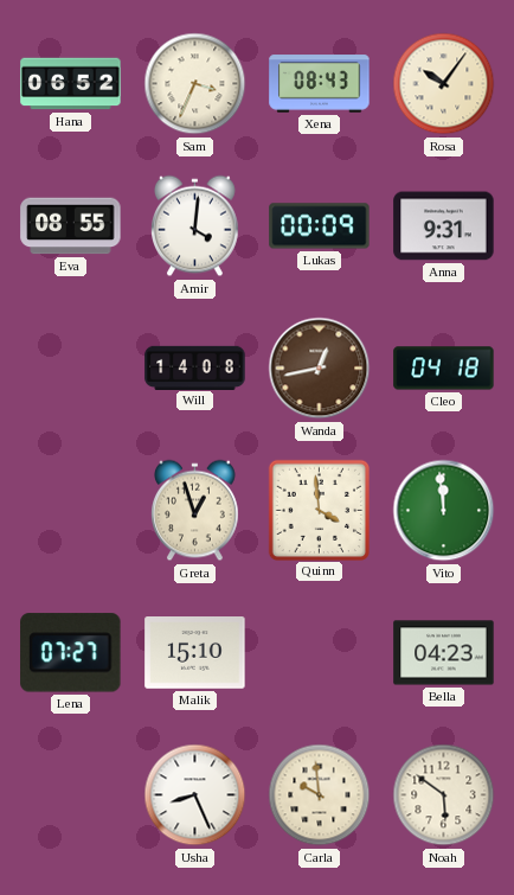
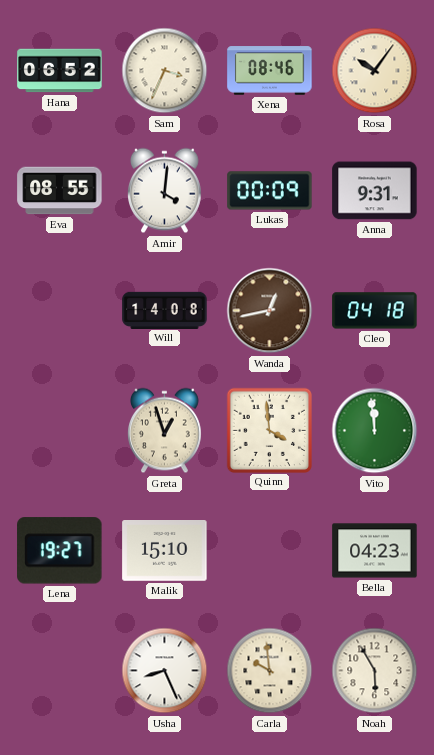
Xena: 08:43 -> 08:46
Lena: 07:27 -> 19:27
Noah: 5:51 -> 5:55
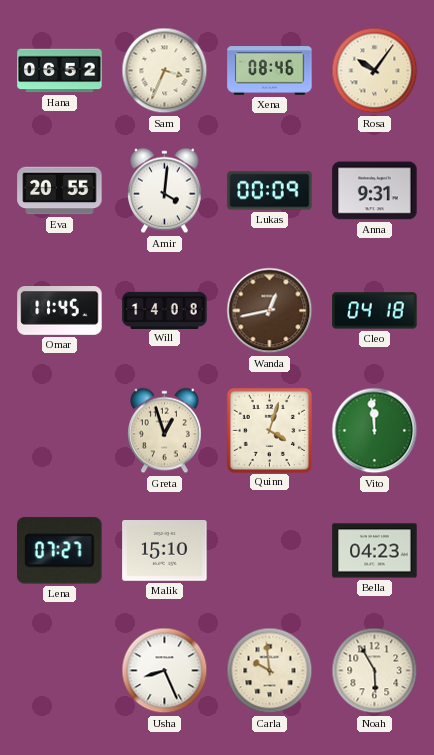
Eva: 08:55 -> 20:55
Omar: none -> 11:45
Quinn: 3:59 -> 4:03
Lena: 19:27 -> 07:27
